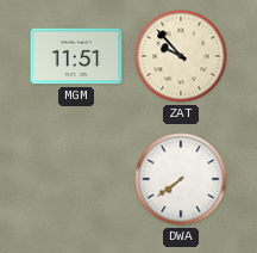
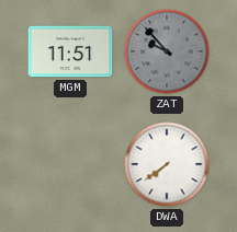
ZAT dial: cream -> grey
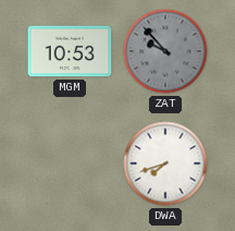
MGM: 11:51 -> 10:53
DWA: 7:39 -> 7:42
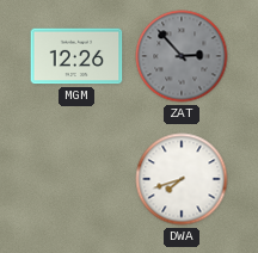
MGM: 10:53 -> 12:26
ZAT: 9:53 -> 2:53
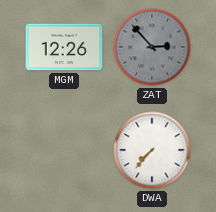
DWA: 7:42 -> 7:37
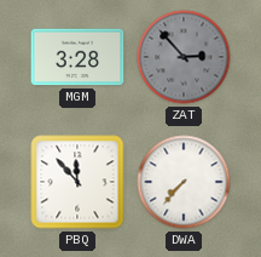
MGM: 12:26 -> 3:28
PBQ: none -> 11:53
